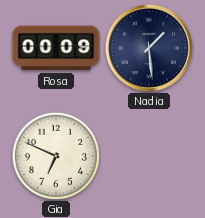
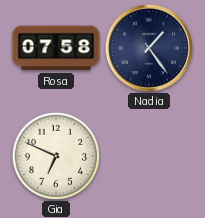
Rosa: 00:09 -> 07:58
Nadia: 1:29 -> 1:24
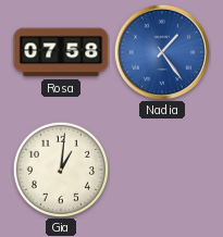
Nadia dial: navy -> blue
Gia: 6:49 -> 1:01
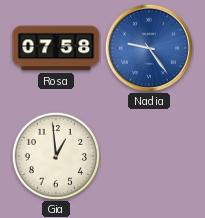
Nadia: 1:24 -> 9:24
Gia: 1:01 -> 12:59
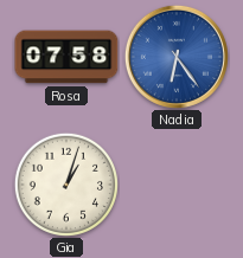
Nadia: 9:24 -> 6:24
Gia: 12:59 -> 1:03
